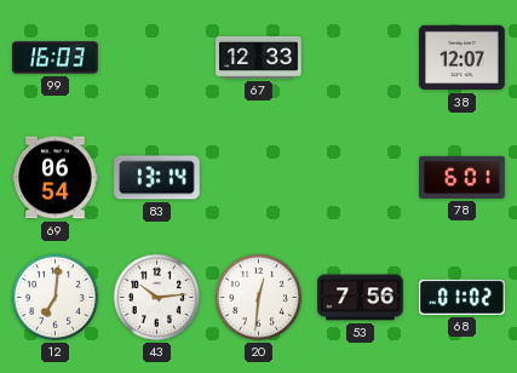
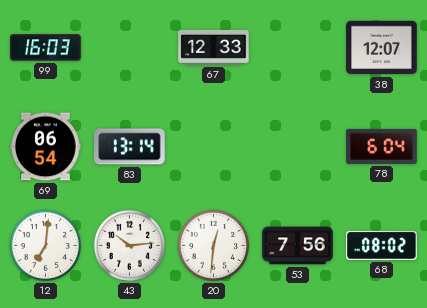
78: 6:01 -> 6:04
68: 01:02 -> 08:02
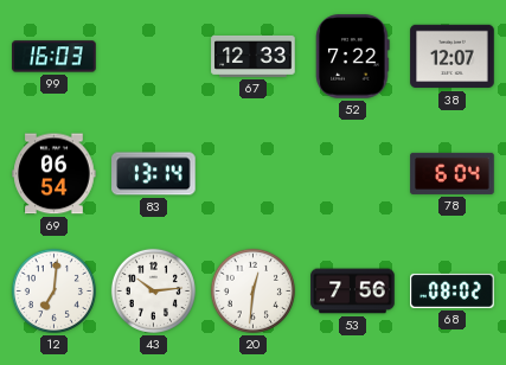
52: none -> 7:22
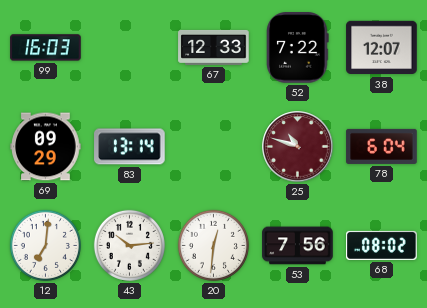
69: 06:54 -> 09:29
25: none -> 10:48
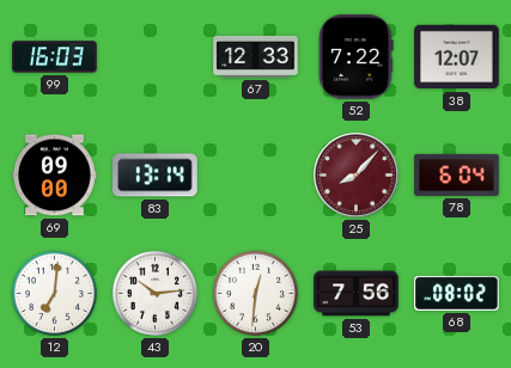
69: 09:29 -> 09:00
25: 10:48 -> 8:07
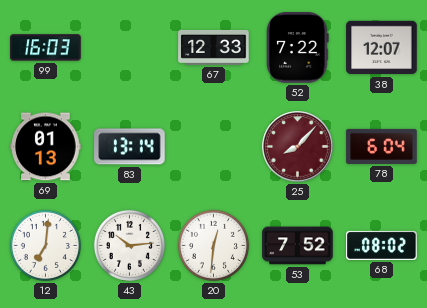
69: 09:00 -> 01:13
53: 7:56 -> 7:52
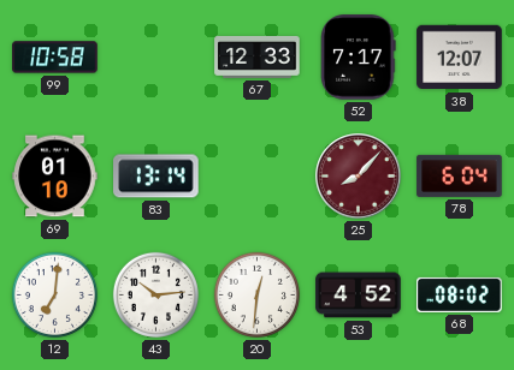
99: 16:03 -> 10:58
52: 7:22 -> 7:17
69: 01:13 -> 01:10
53: 7:52 -> 4:52
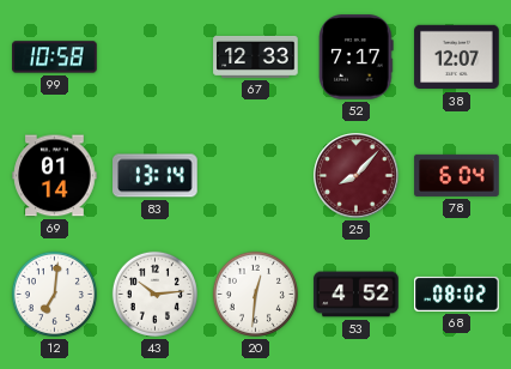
69: 01:10 -> 01:14
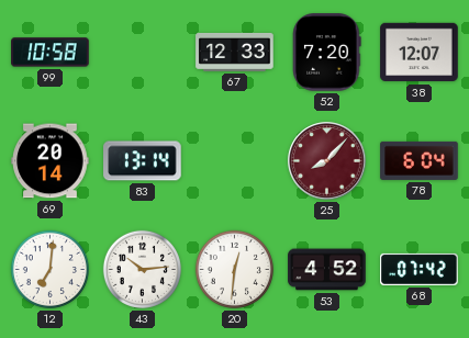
52: 7:17 -> 7:20
69: 01:14 -> 20:14
68: 08:02 -> 07:42
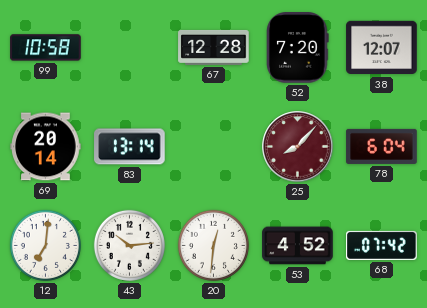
67: 12:33 -> 12:28
